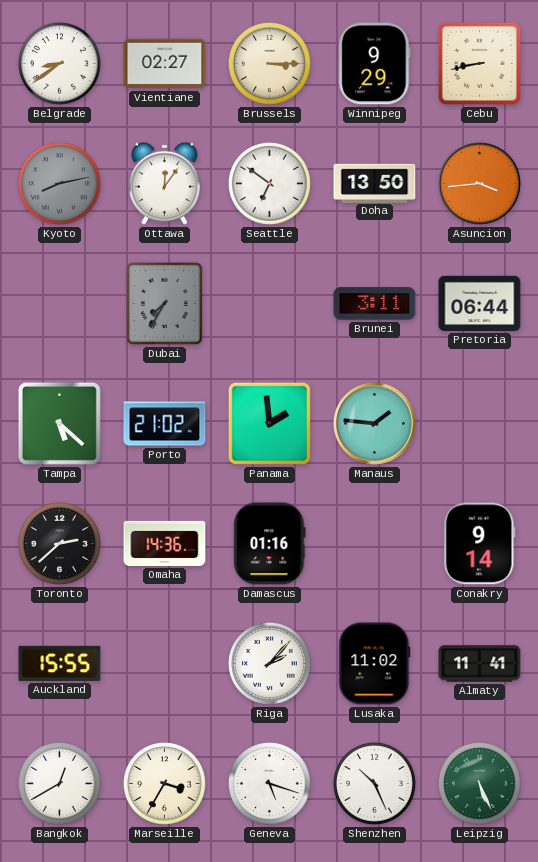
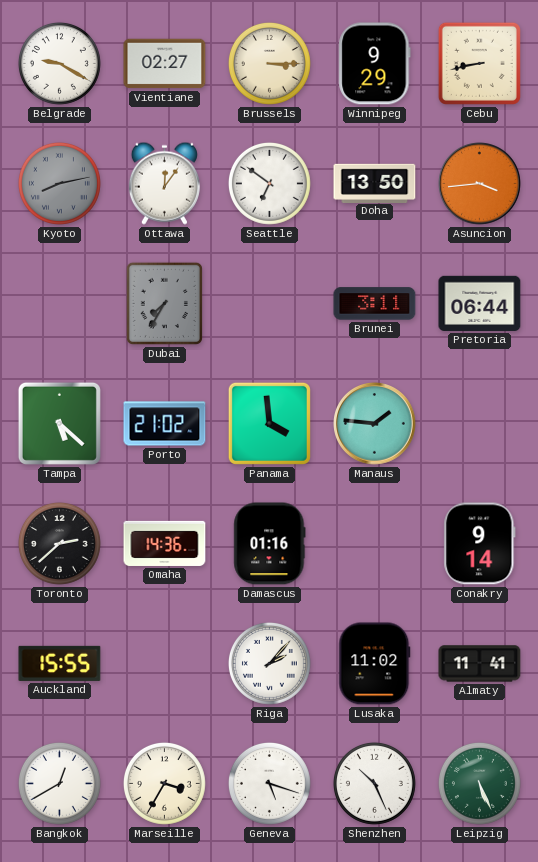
Belgrade: 8:39 -> 9:20
Panama: 1:59 -> 3:59
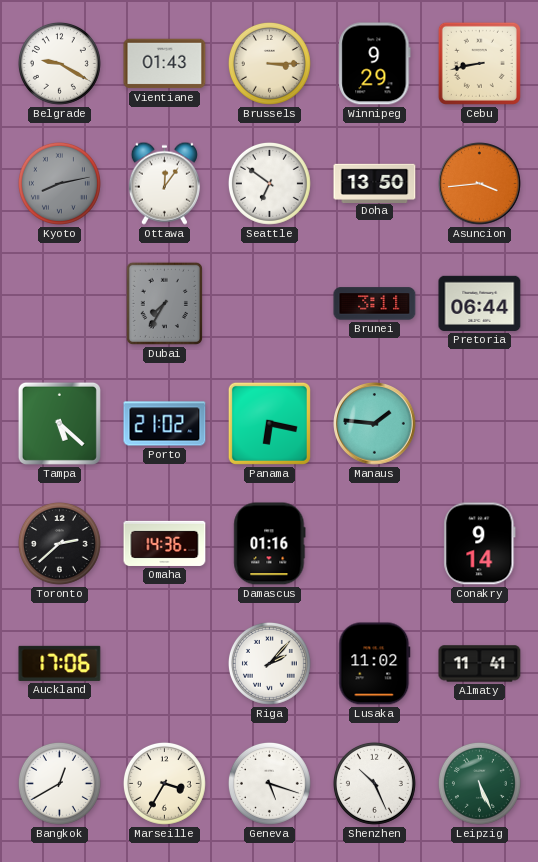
Vientiane: 02:27 -> 01:43
Panama: 3:59 -> 6:17
Auckland: 15:55 -> 17:06
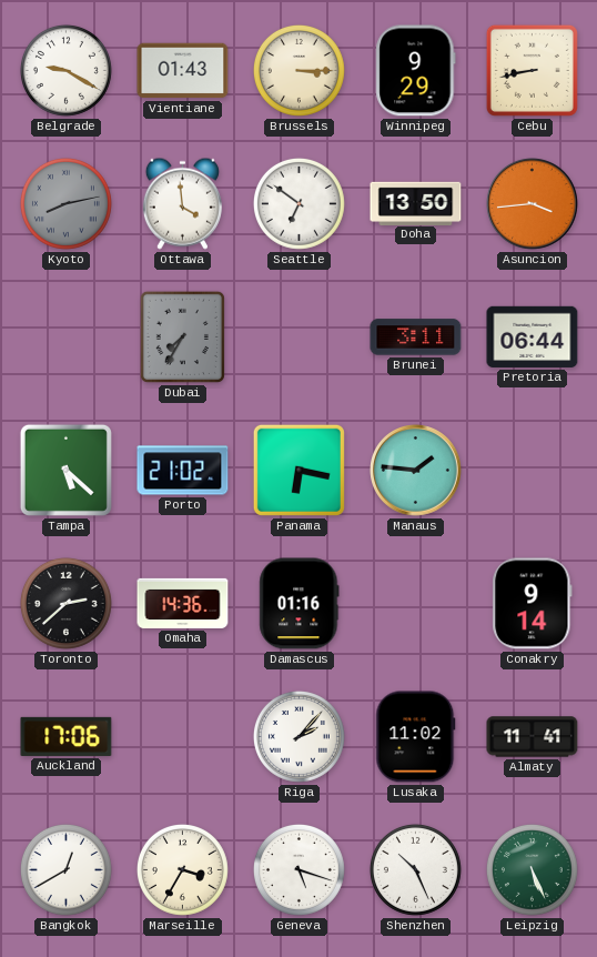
Ottawa: 12:06 -> 3:59
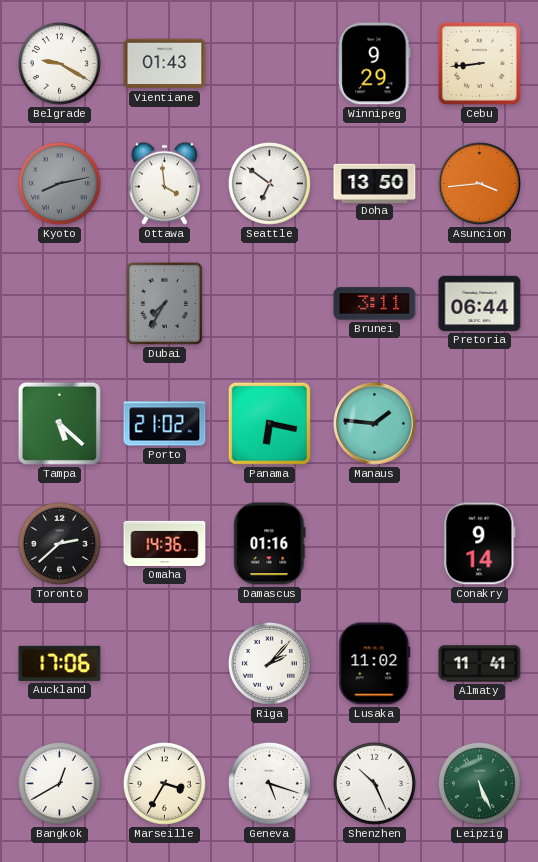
Brussels: 3:15 -> none
Cebu: 8:43 -> 8:44
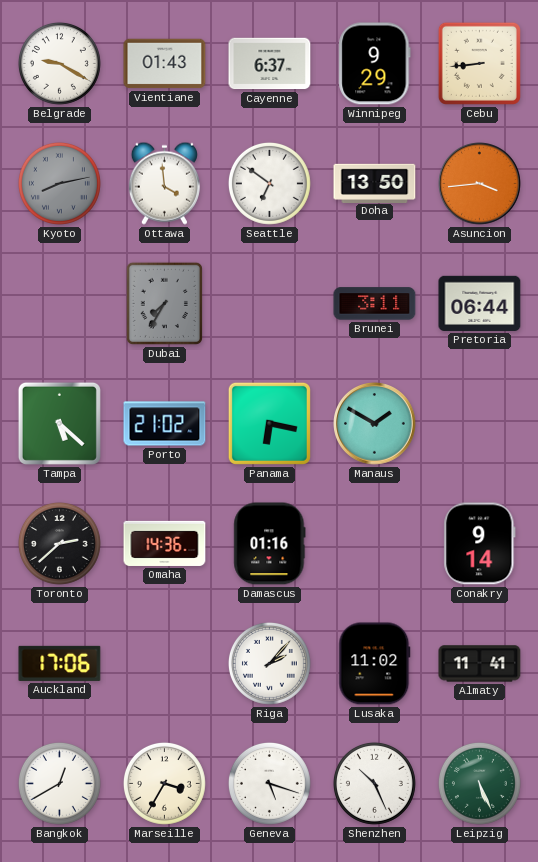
Cayenne: none -> 6:37
Manaus: 1:46 -> 1:50
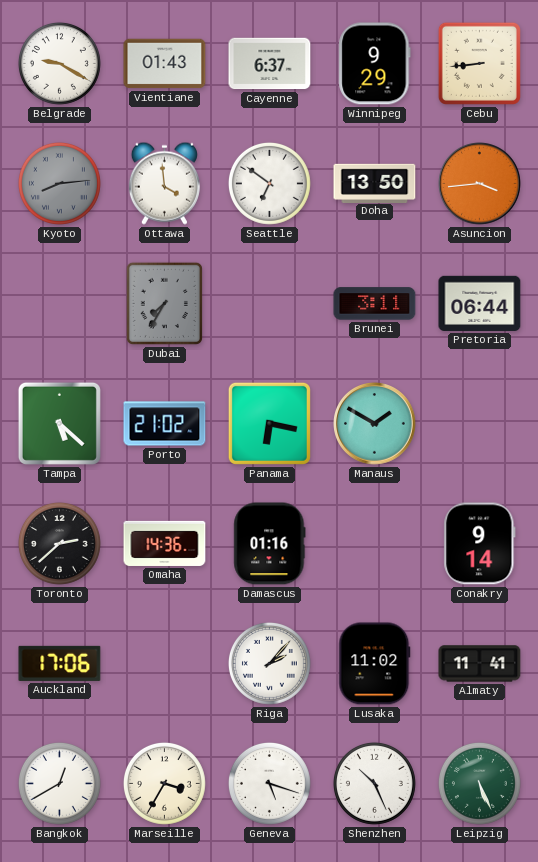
Kyoto: 8:13 -> 8:14
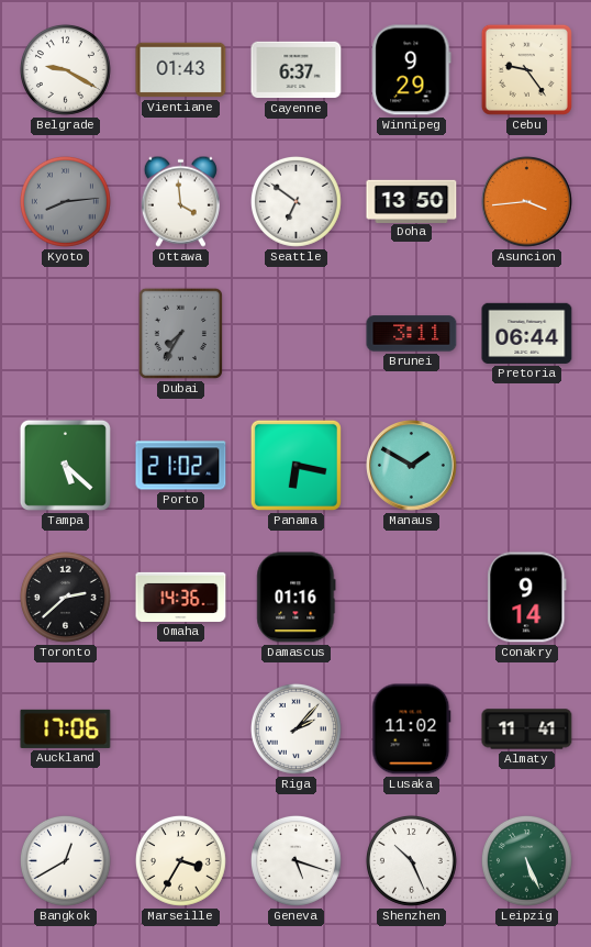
Cebu: 8:44 -> 9:24
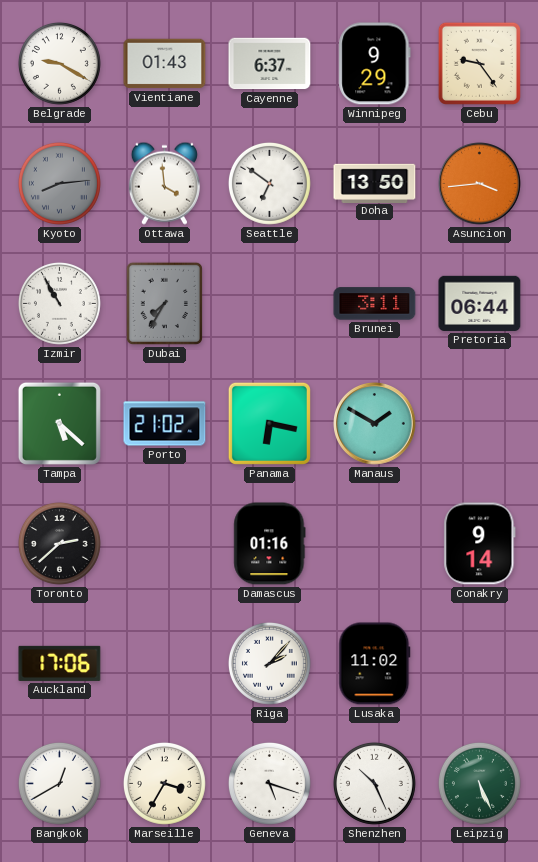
Izmir: none -> 10:55
Omaha: 14:36 -> none
Almaty: 11:41 -> none
